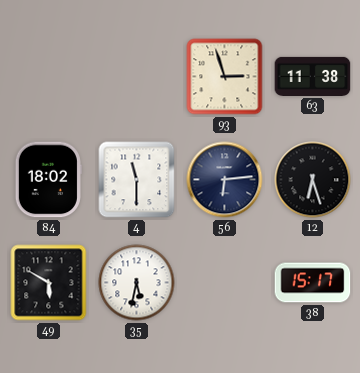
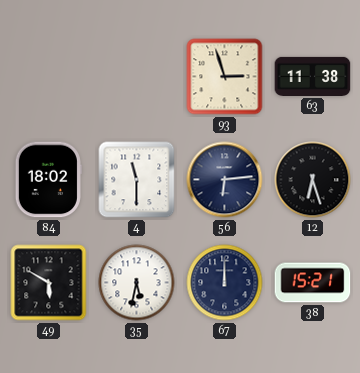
67: none -> 12:00
38: 15:17 -> 15:21
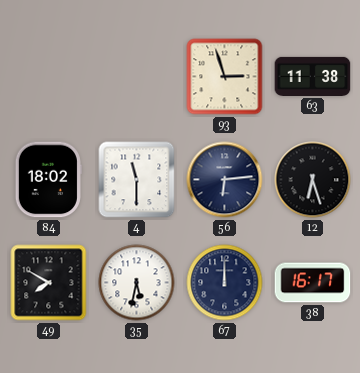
49: 5:50 -> 7:50
38: 15:21 -> 16:17
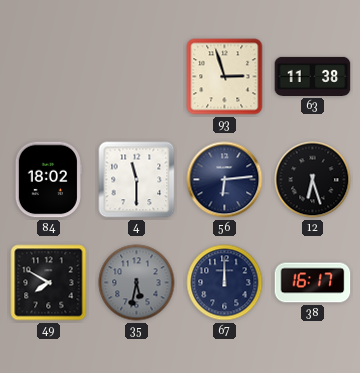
35 dial: white -> grey
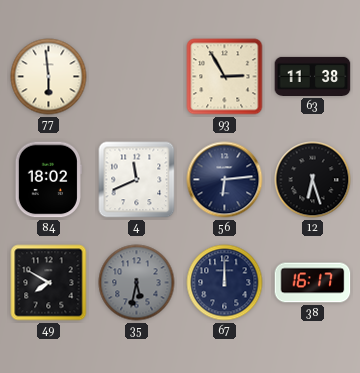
77: none -> 5:59
93: 2:57 -> 2:55
4: 11:30 -> 11:41
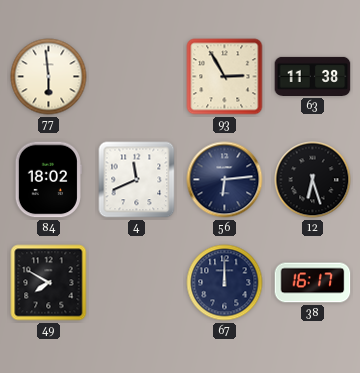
35: 5:32 -> none
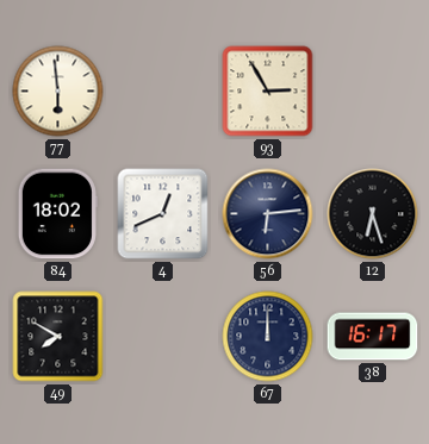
63: 11:38 -> none
4: 11:41 -> 12:41
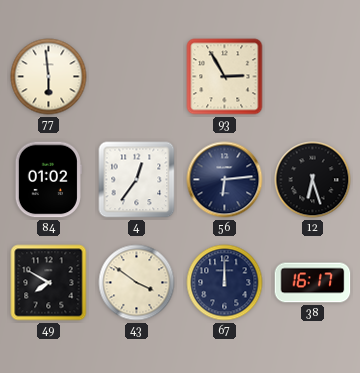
84: 18:02 -> 01:02
4: 12:41 -> 12:36
43: none -> 3:51
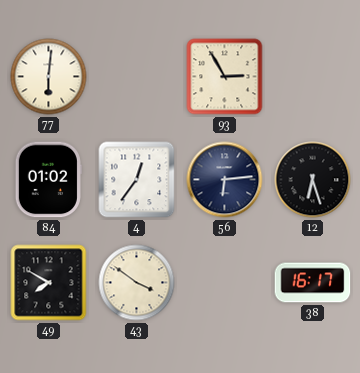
77: 5:59 -> 6:01
67: 12:00 -> none
